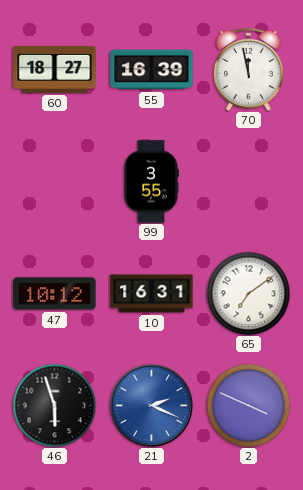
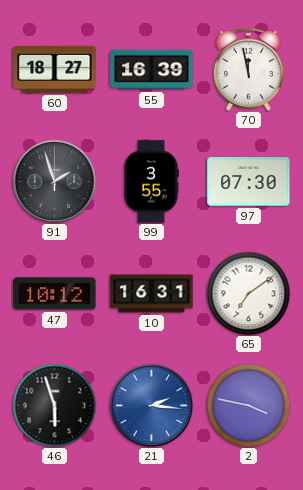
91: none -> 1:57
97: none -> 07:30
21: 2:19 -> 2:16
2: 3:49 -> 3:47
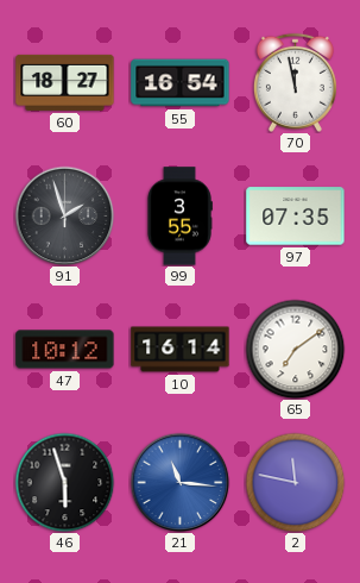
55: 16:39 -> 16:54
97: 07:30 -> 07:35
10: 16:31 -> 16:14
21: 2:16 -> 11:16
2: 3:47 -> 11:47
